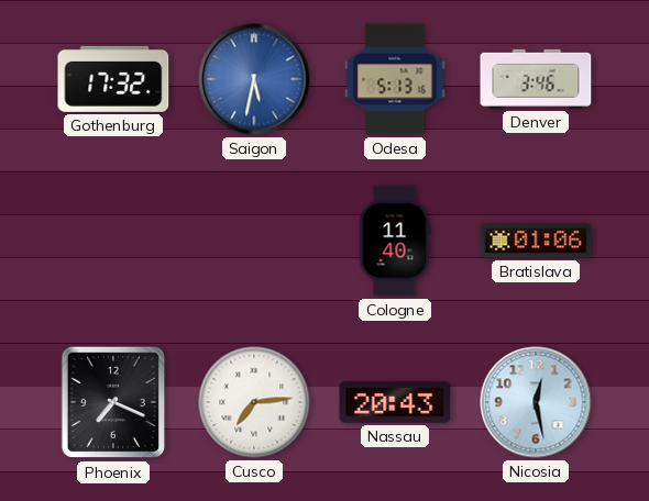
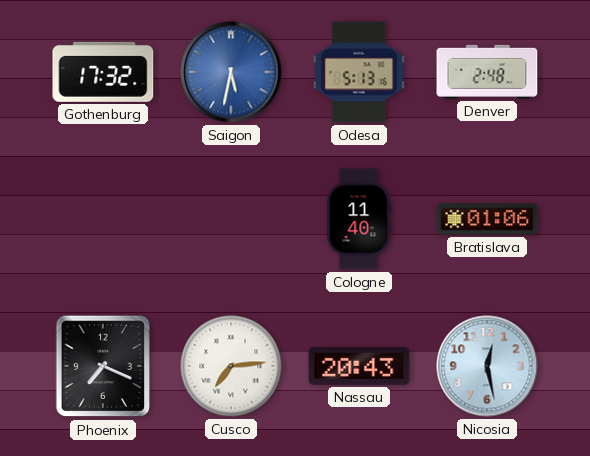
Denver: 3:46 -> 2:48
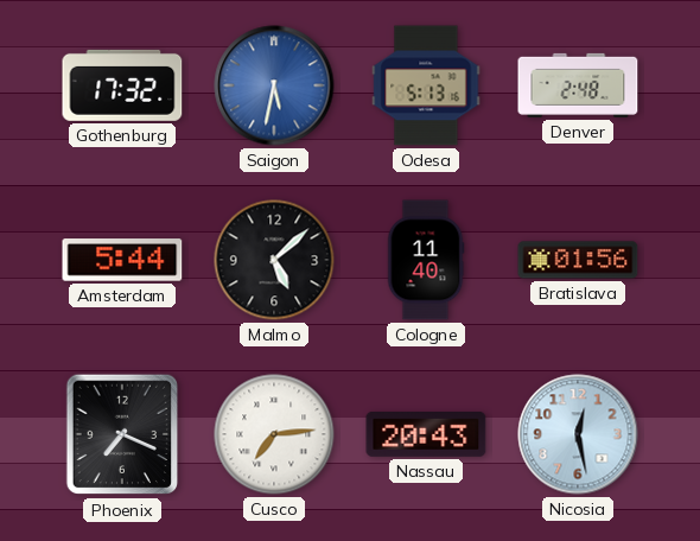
Amsterdam: none -> 5:44
Malmo: none -> 5:08
Bratislava: 01:06 -> 01:56
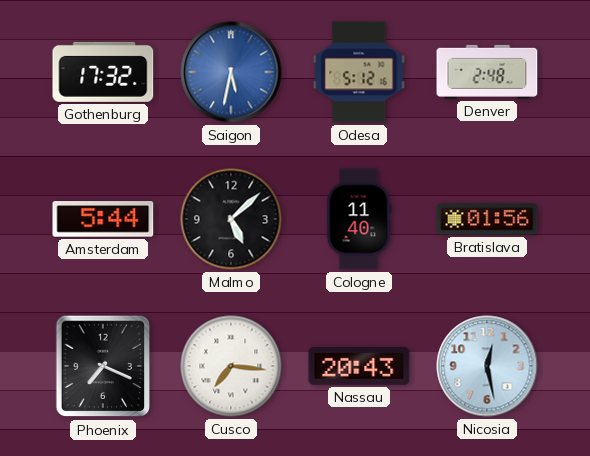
Odesa: 5:13 -> 5:12
Cusco: 7:14 -> 7:16
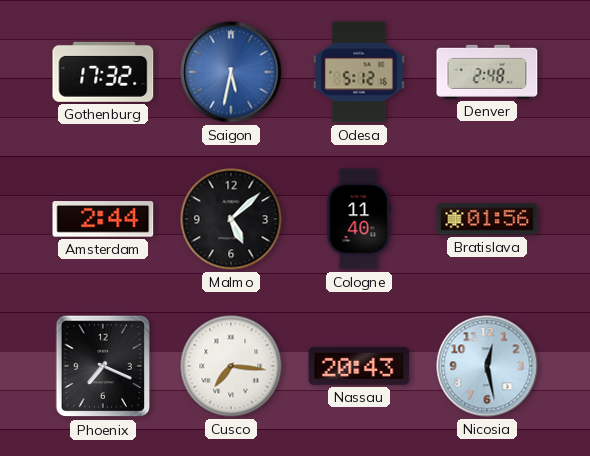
Amsterdam: 5:44 -> 2:44
